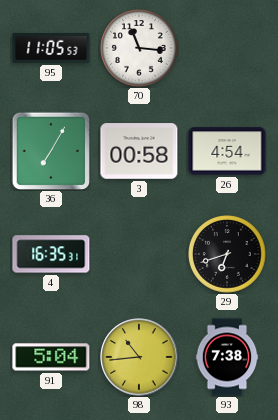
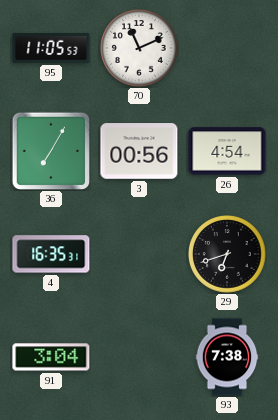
70: 11:16 -> 11:11
3: 00:58 -> 00:56
91: 5:04 -> 3:04
98: 10:44 -> none
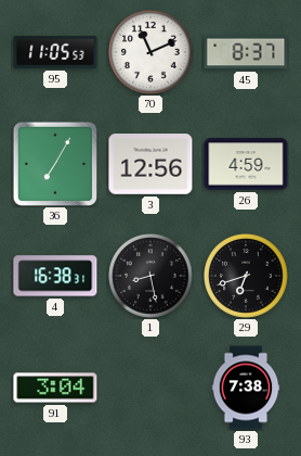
45: none -> 8:37
3: 00:56 -> 12:56
26: 4:54 -> 4:59
4: 16:35 -> 16:38
1: none -> 8:28
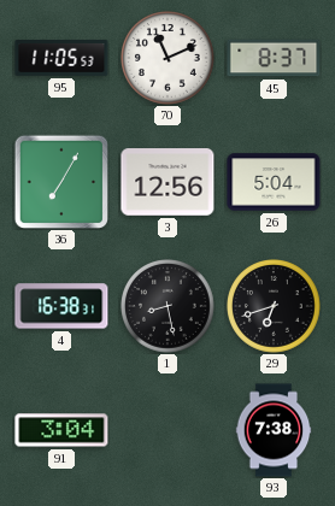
26: 4:59 -> 5:04
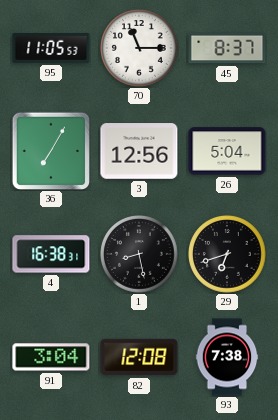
70: 11:11 -> 11:15
82: none -> 12:08
